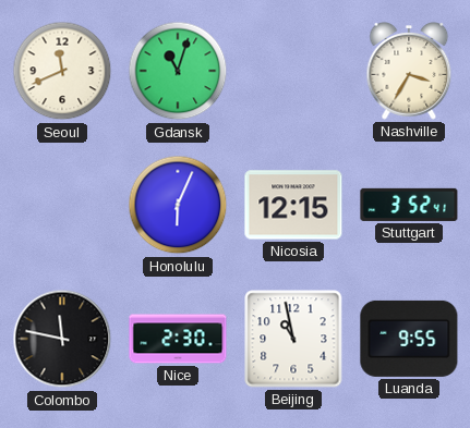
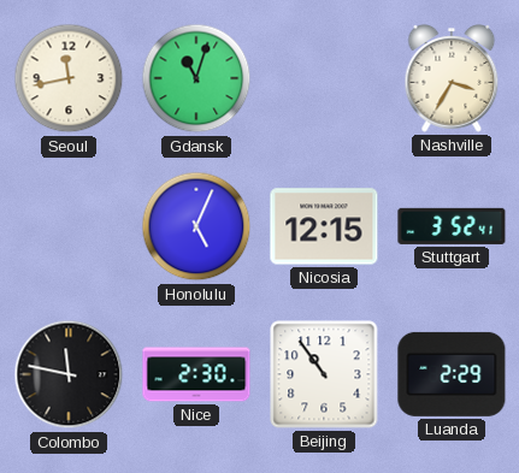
Seoul: 11:41 -> 11:43
Honolulu: 6:04 -> 5:04
Beijing: 10:58 -> 10:54
Luanda: 9:55 -> 2:29
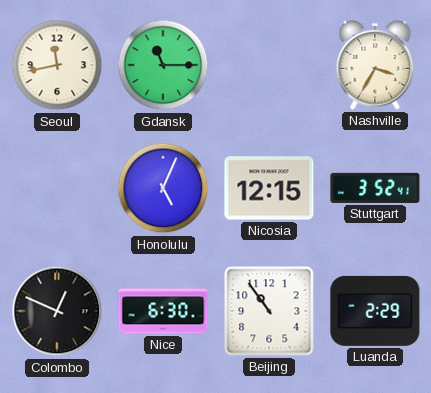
Gdansk: 11:03 -> 11:15
Colombo: 11:47 -> 12:49
Nice: 2:30 -> 6:30
